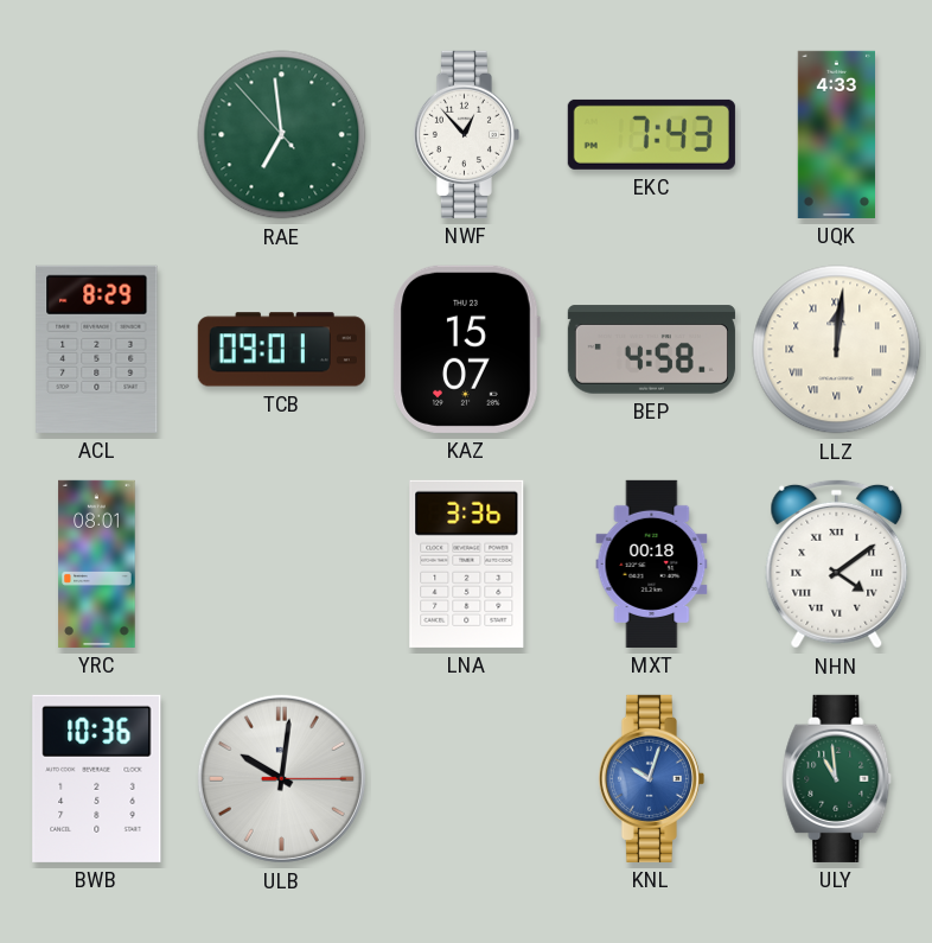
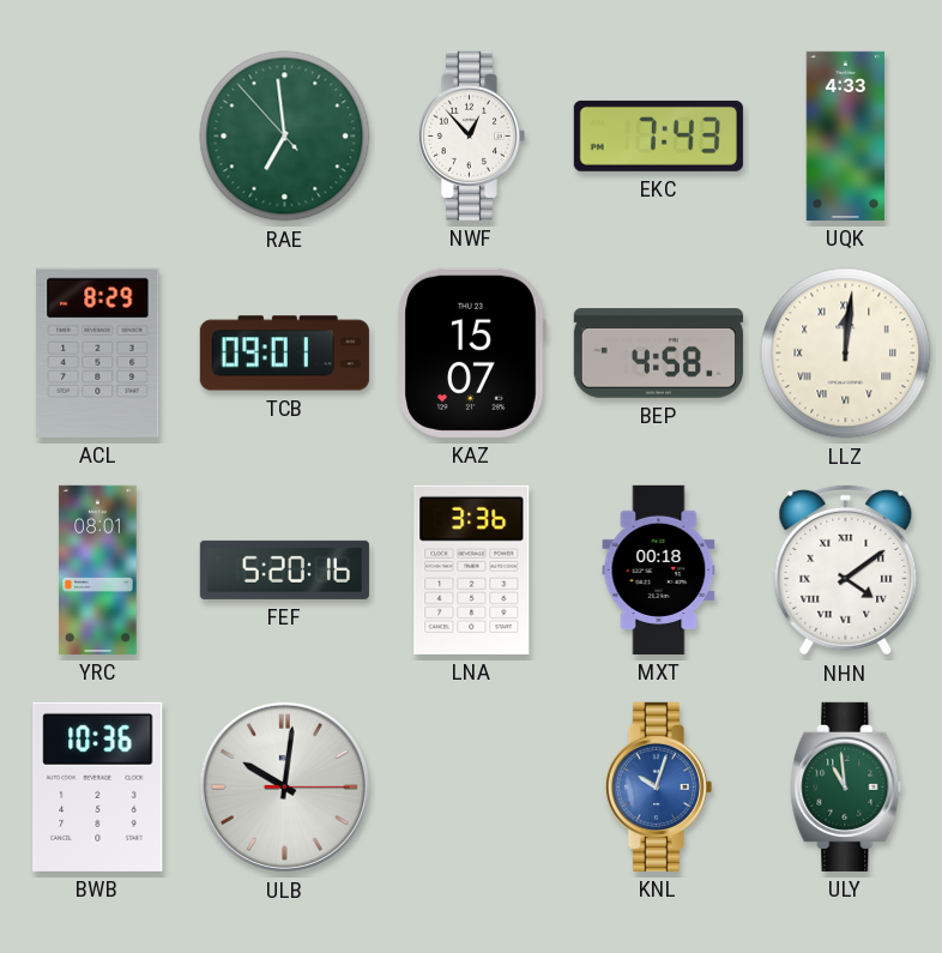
FEF: none -> 5:20
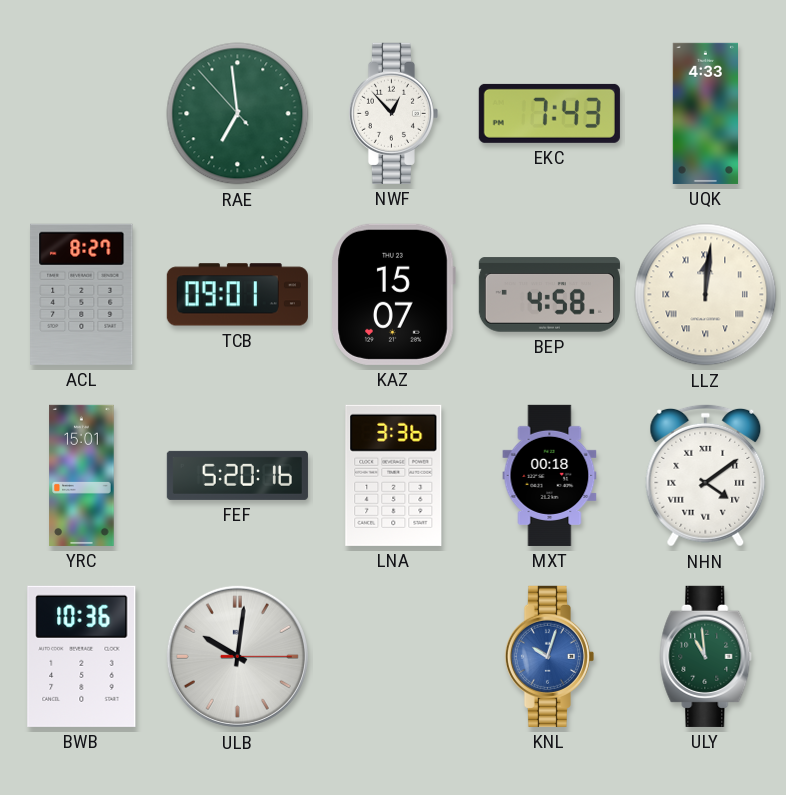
ACL: 8:29 -> 8:27
YRC: 08:01 -> 15:01
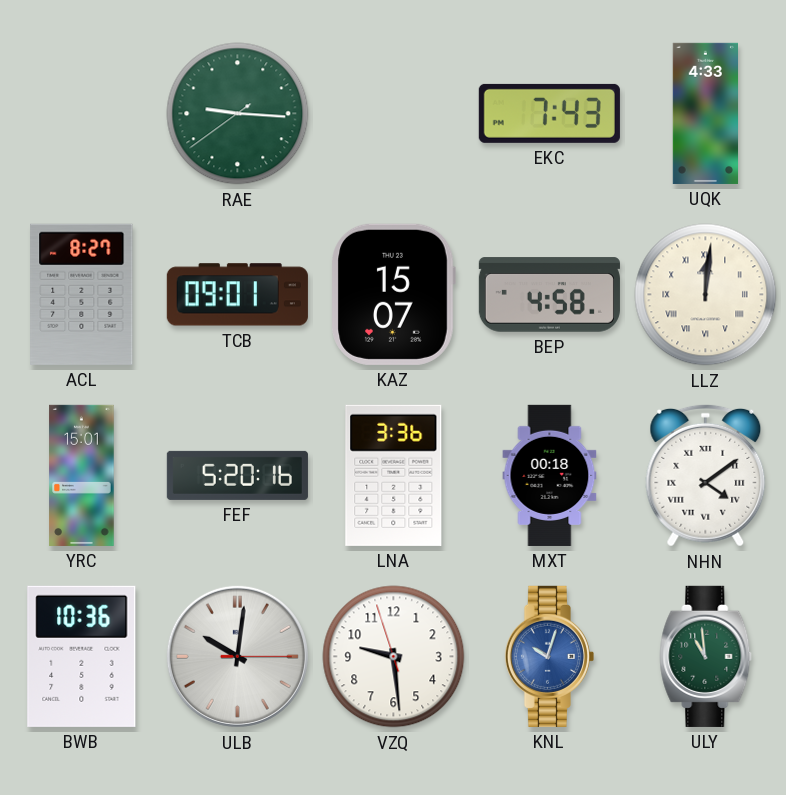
RAE: 6:58 -> 9:15
NWF: 12:53 -> none
VZQ: none -> 9:28
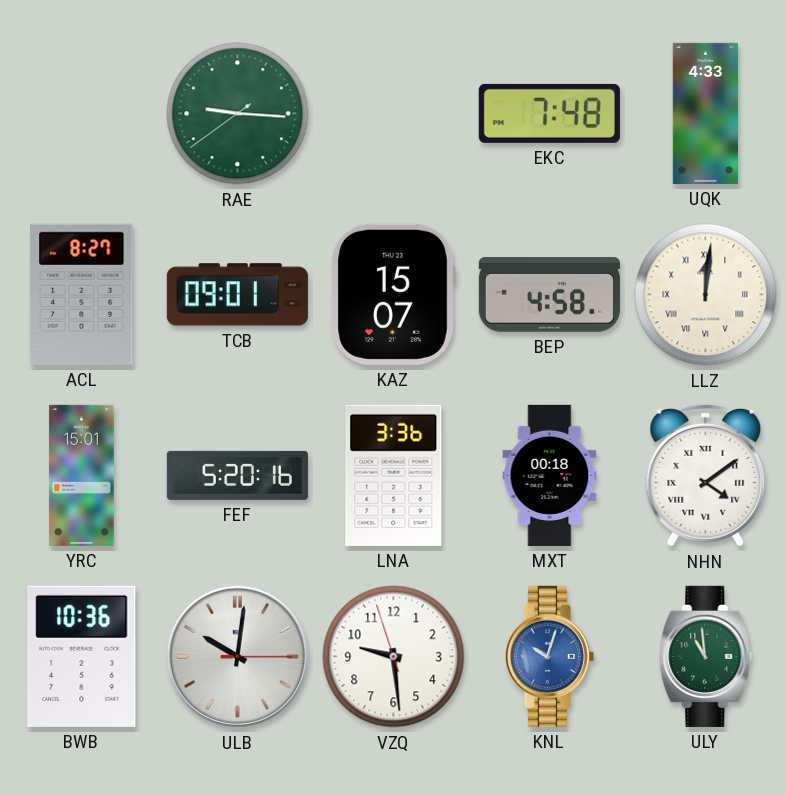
EKC: 7:43 -> 7:48
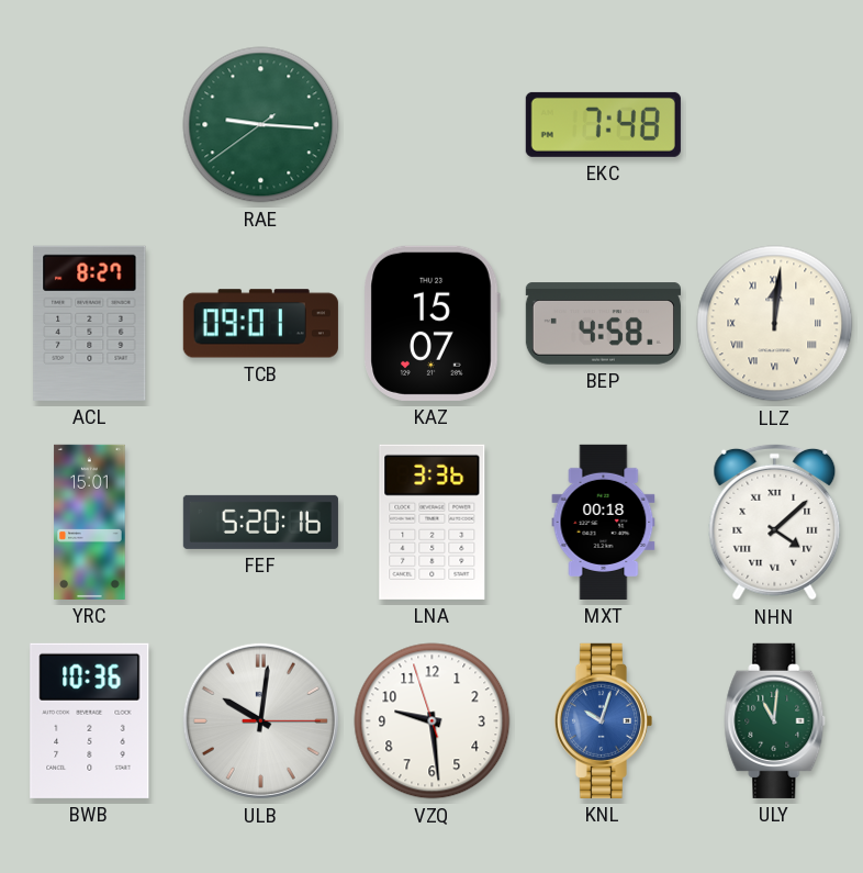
UQK: 4:33 -> none
NHN: 4:09 -> 4:08
ULY: 10:59 -> 11:01
